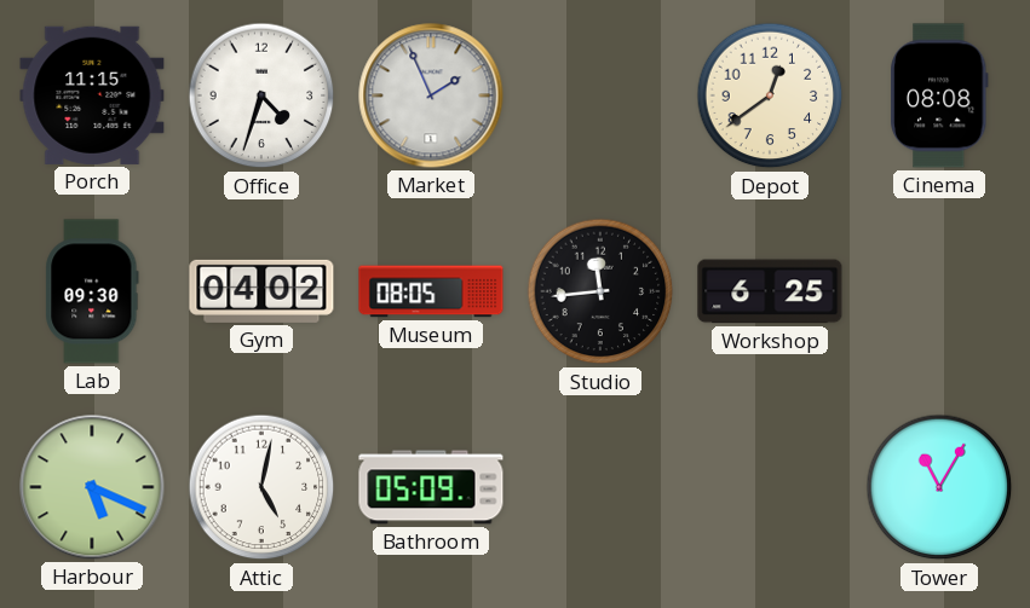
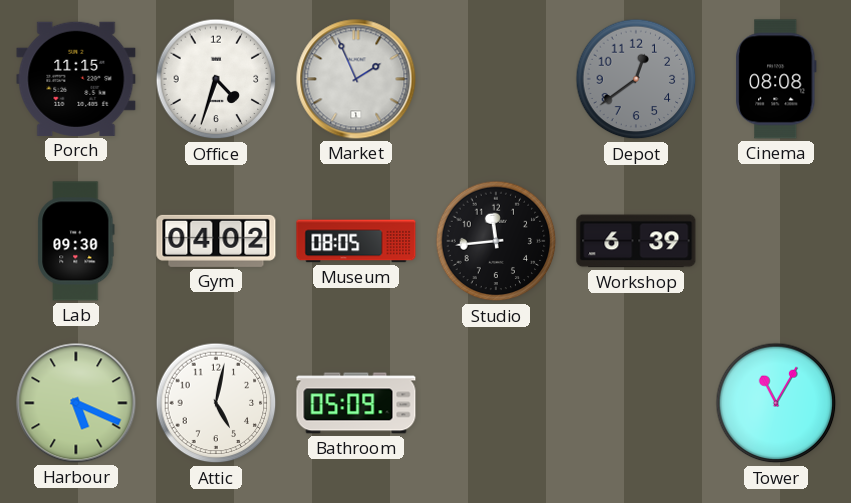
Depot dial: cream -> grey
Workshop: 6:25 -> 6:39
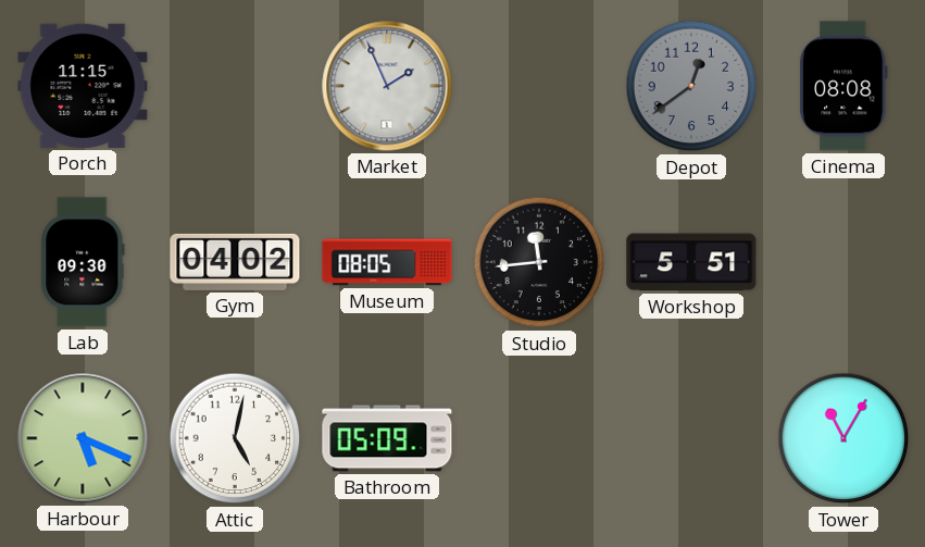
Office: 4:33 -> none
Workshop: 6:39 -> 5:51
